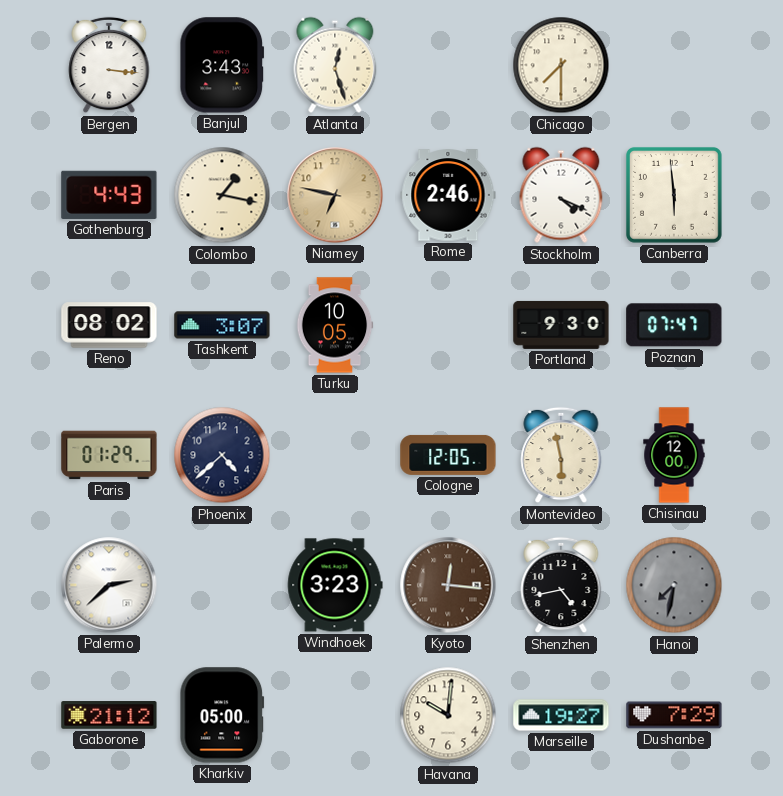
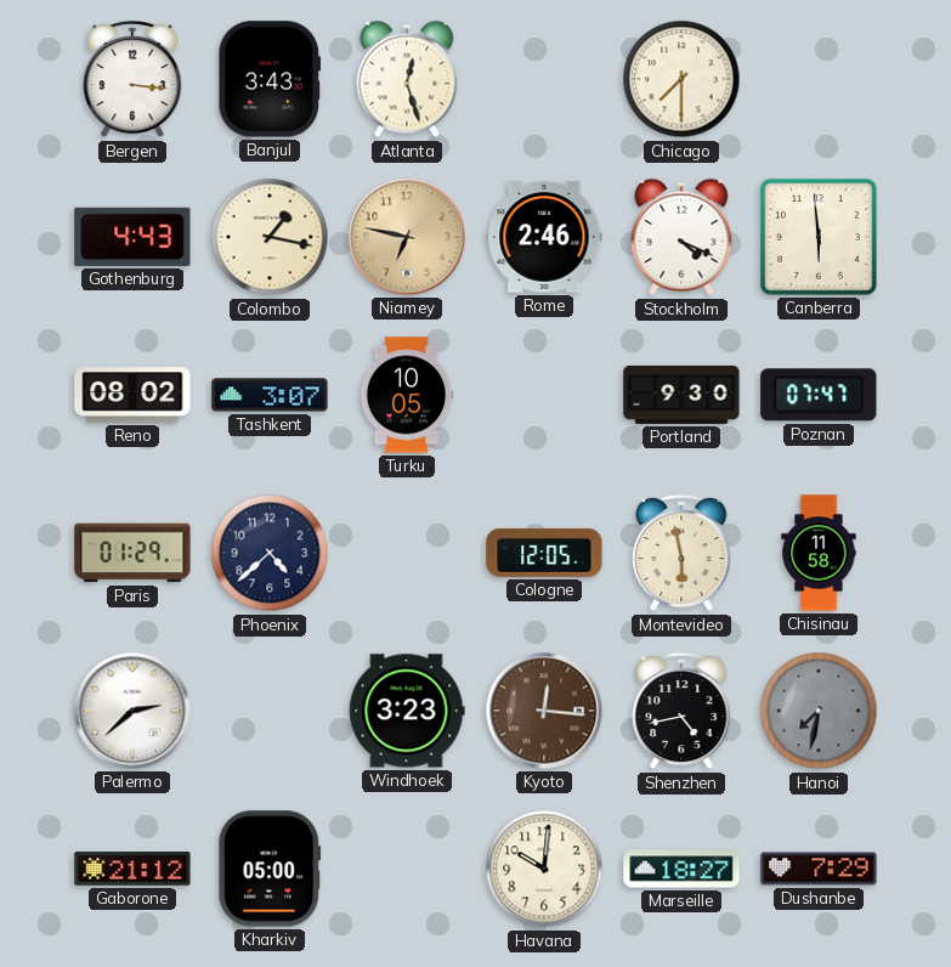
Chisinau: 12:00 -> 11:58
Marseille: 19:27 -> 18:27
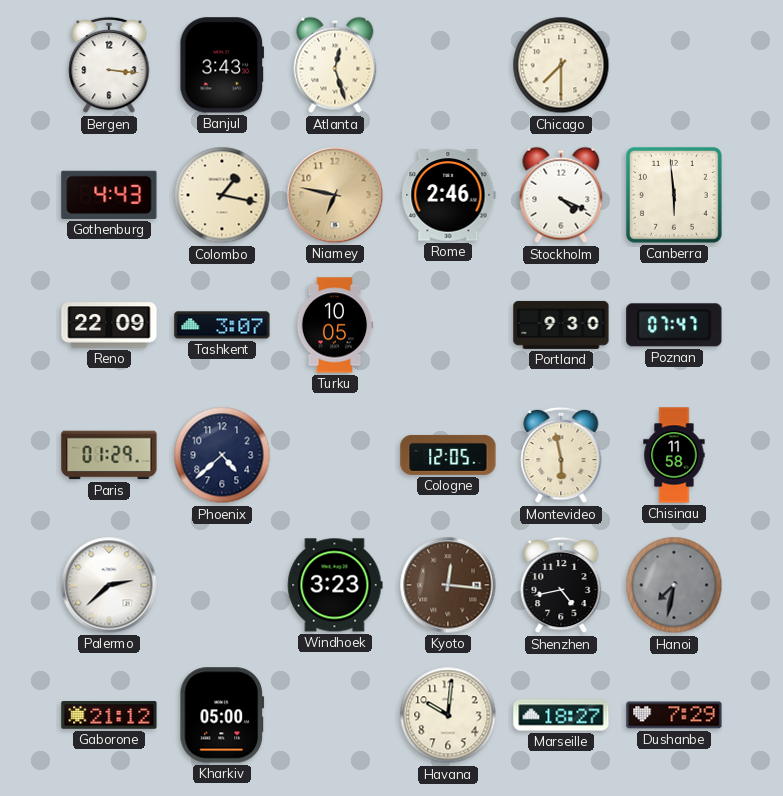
Reno: 08:02 -> 22:09
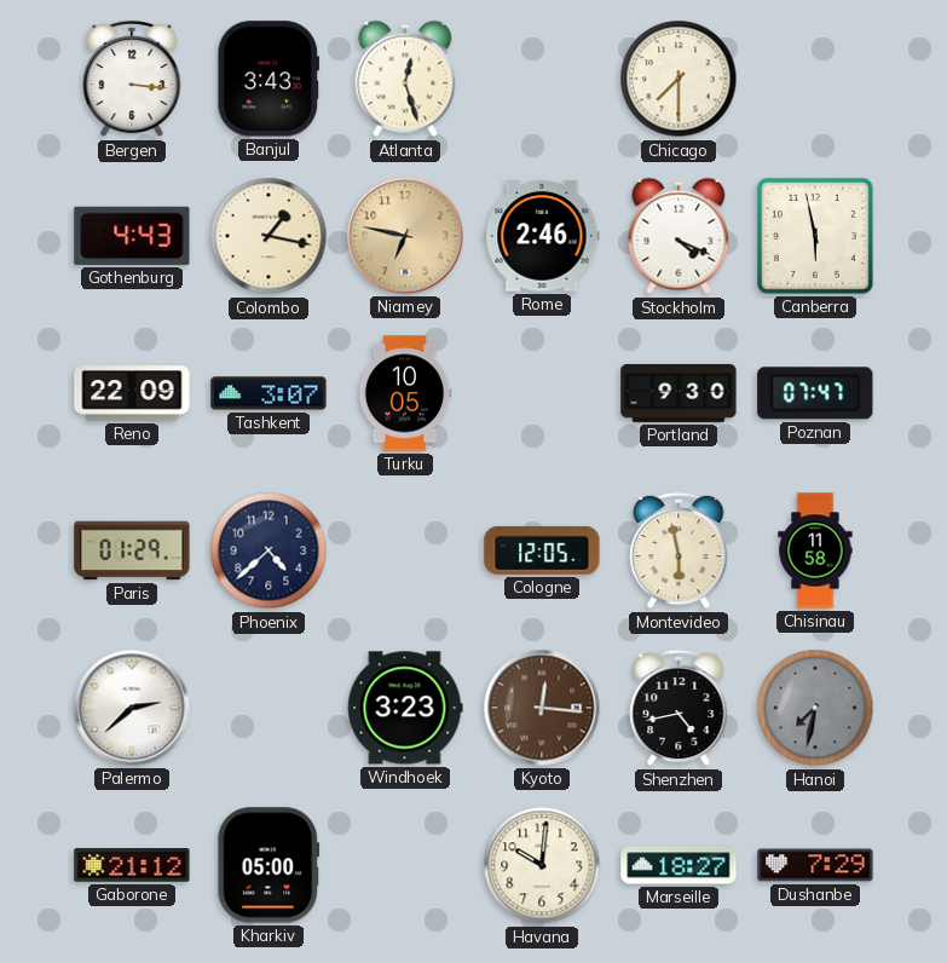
Canberra: 5:59 -> 5:58
